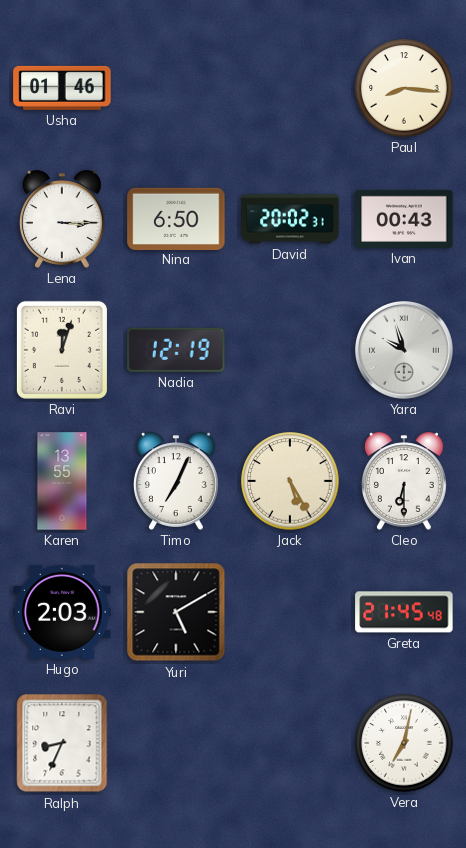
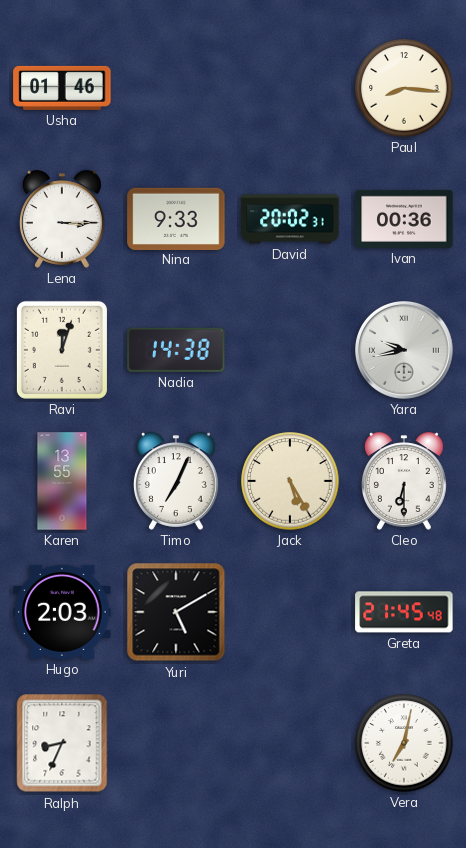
Nina: 6:50 -> 9:33
Ivan: 00:43 -> 00:36
Nadia: 12:19 -> 14:38
Yara: 9:57 -> 9:43
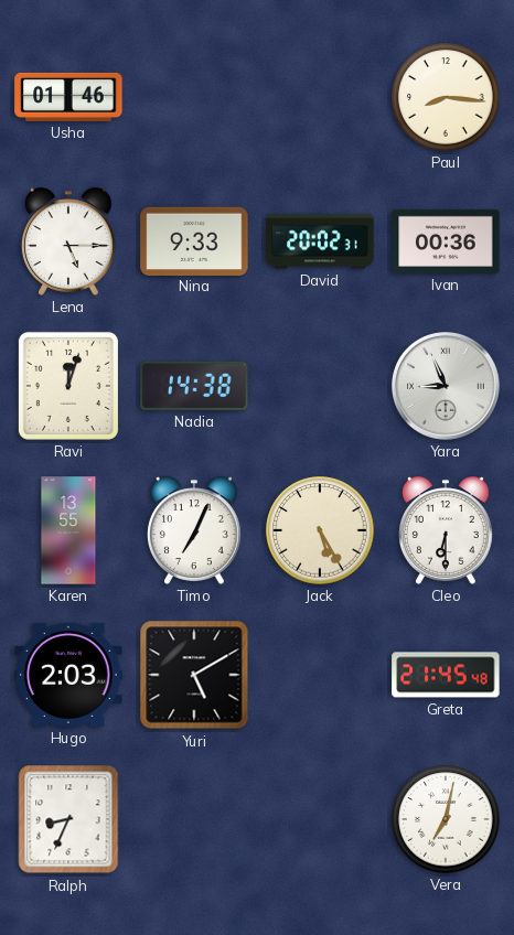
Lena: 3:15 -> 5:15
Yara: 9:43 -> 8:56
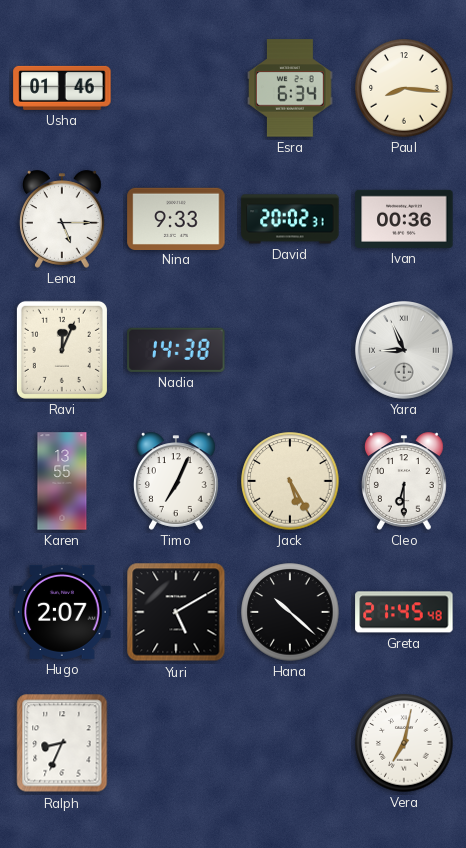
Esra: none -> 6:34
Ravi: 12:03 -> 12:04
Hugo: 2:03 -> 2:07
Hana: none -> 10:22
